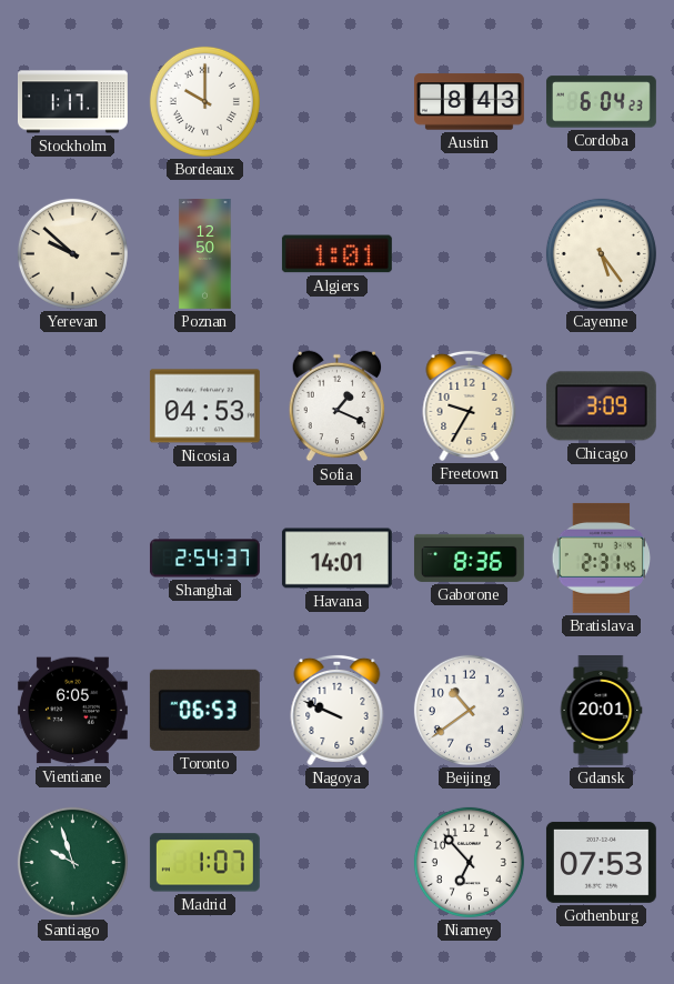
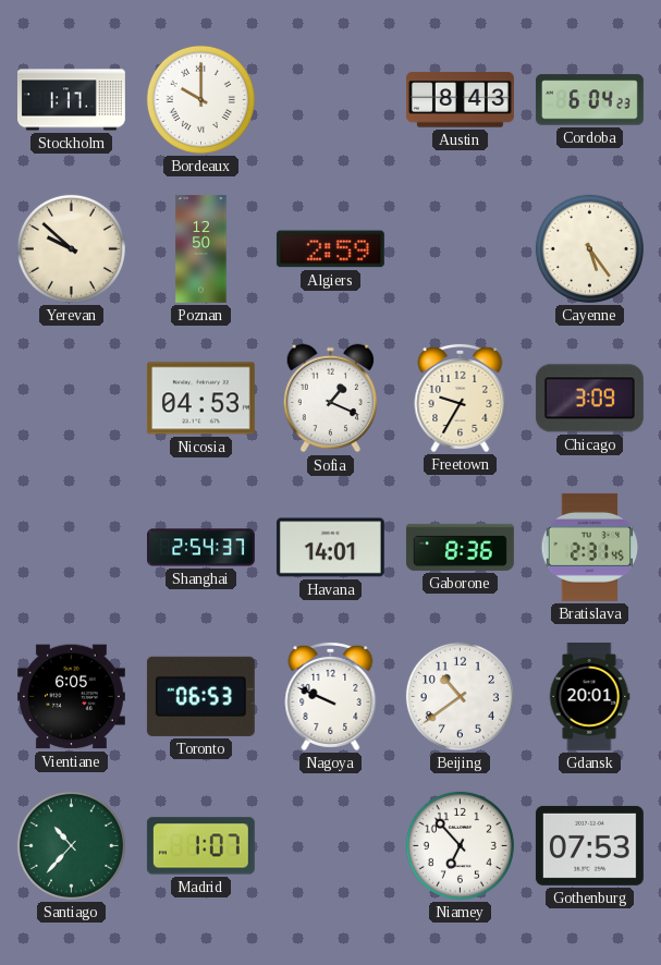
Algiers: 1:01 -> 2:59
Santiago: 9:57 -> 10:37
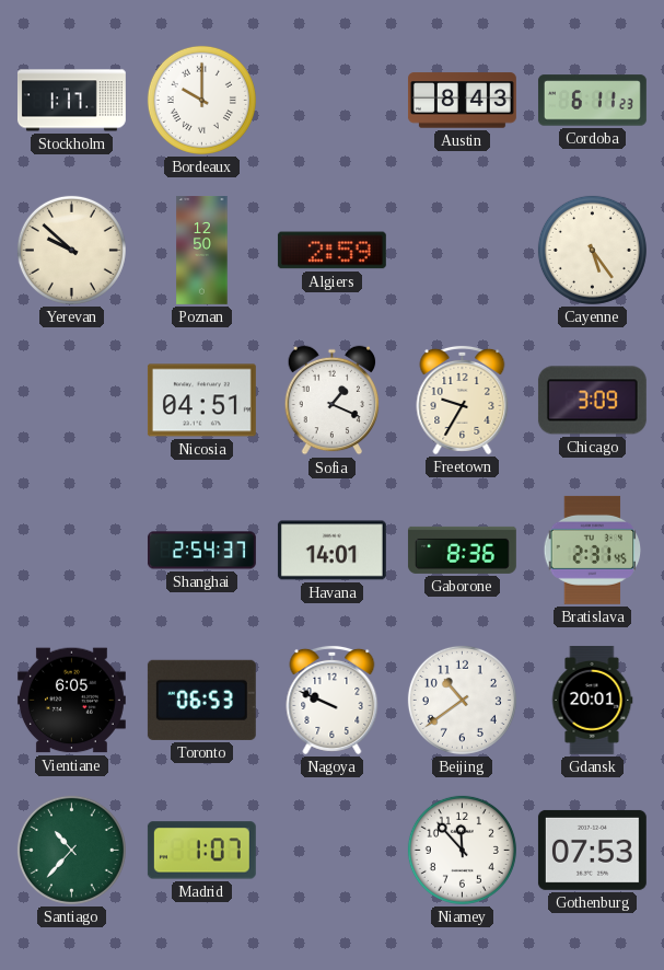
Cordoba: 6:04 -> 6:11
Nicosia: 04:53 -> 04:51
Niamey: 6:53 -> 11:53
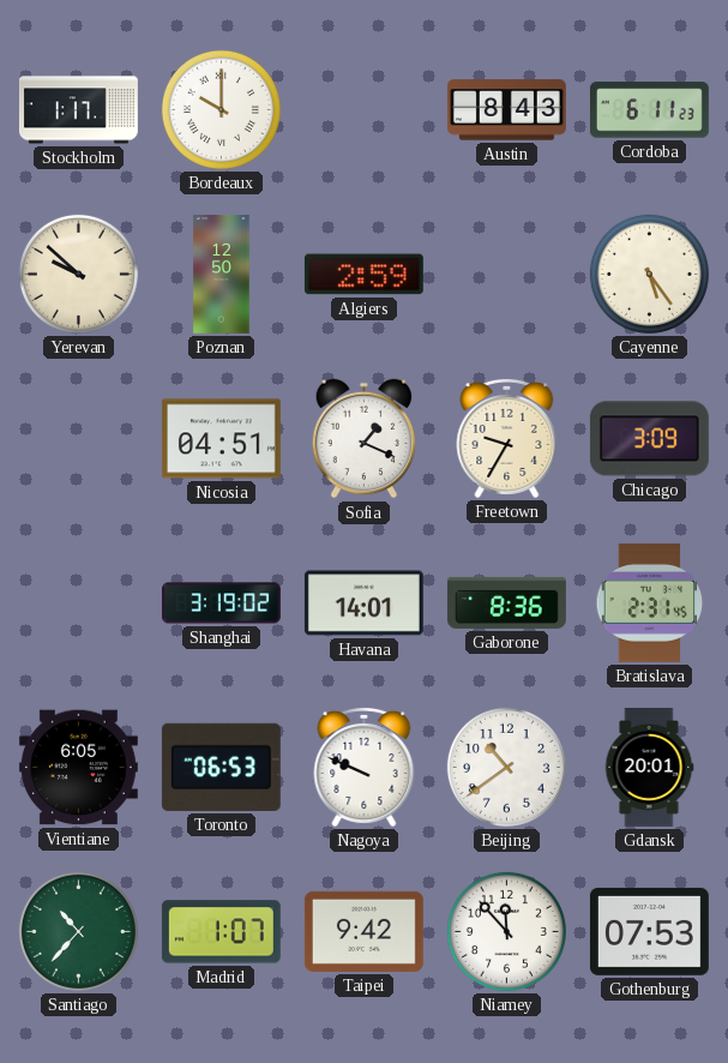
Shanghai: 2:54 -> 3:19
Taipei: none -> 9:42
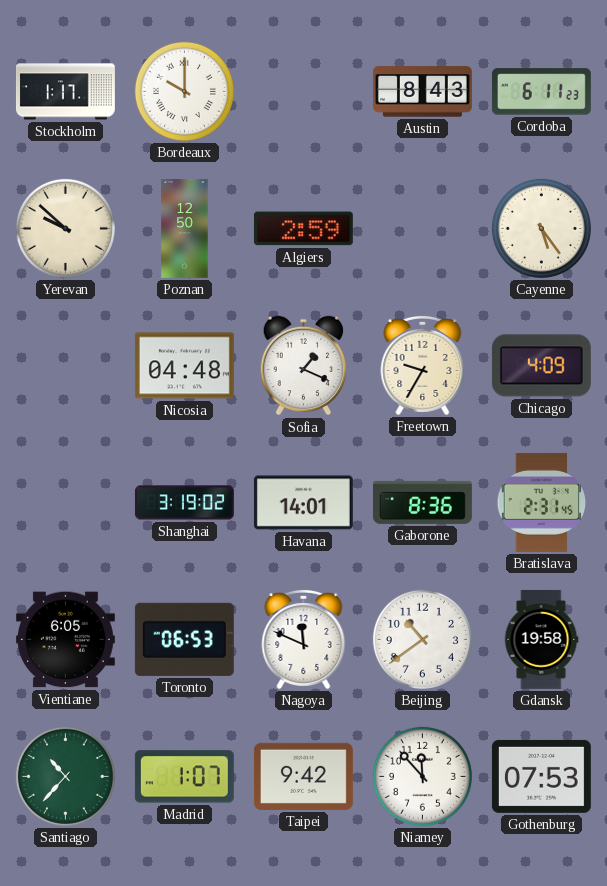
Nicosia: 04:51 -> 04:48
Chicago: 3:09 -> 4:09
Nagoya: 9:49 -> 11:49
Gdansk: 20:01 -> 19:58
